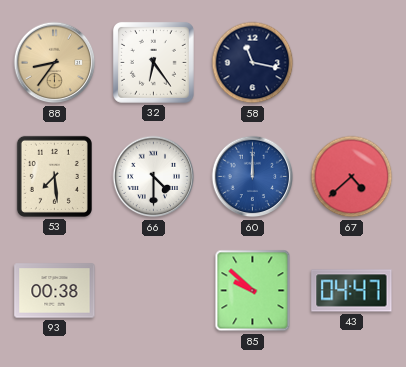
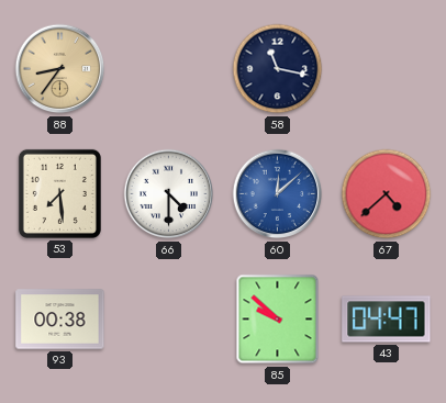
32: 6:24 -> none
60: 12:00 -> 12:08
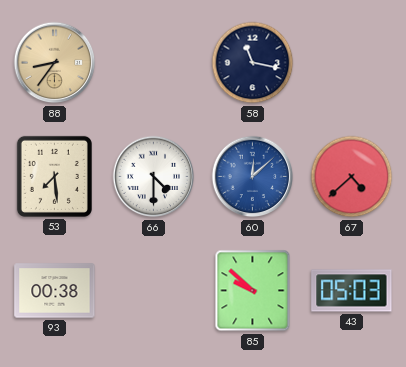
43: 04:47 -> 05:03
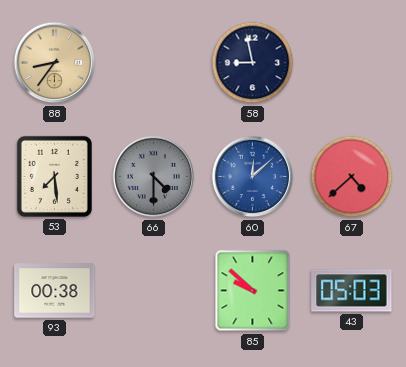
58: 11:17 -> 8:58
66 dial: white -> grey
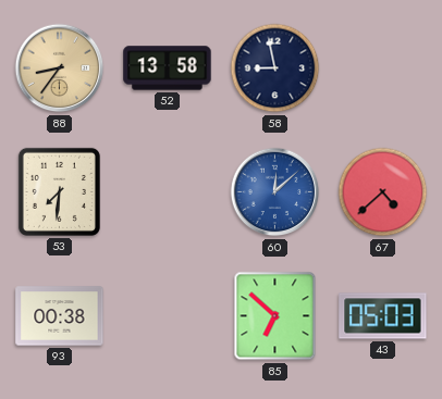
52: none -> 13:58
53: 7:29 -> 7:31
66: 4:30 -> none
85: 9:52 -> 6:52
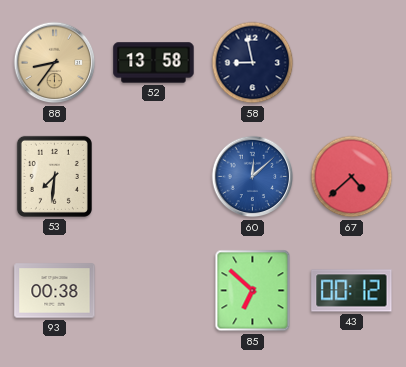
43: 05:03 -> 00:12
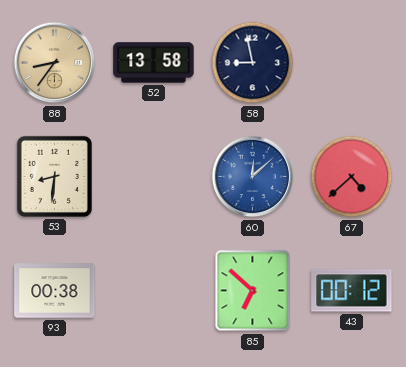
53: 7:31 -> 8:31
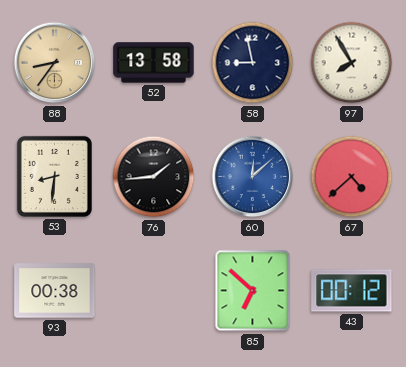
97: none -> 7:55
76: none -> 1:44
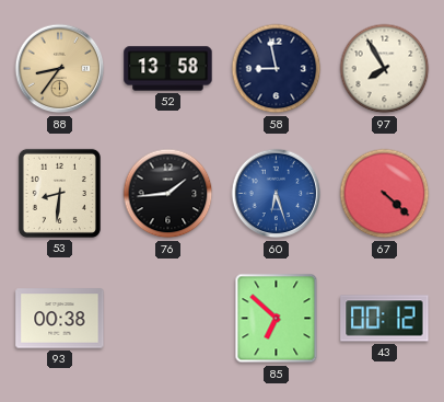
60: 12:08 -> 6:27
67: 4:38 -> 4:22
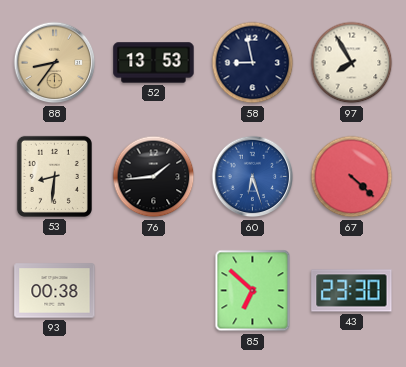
52: 13:58 -> 13:53
43: 00:12 -> 23:30
